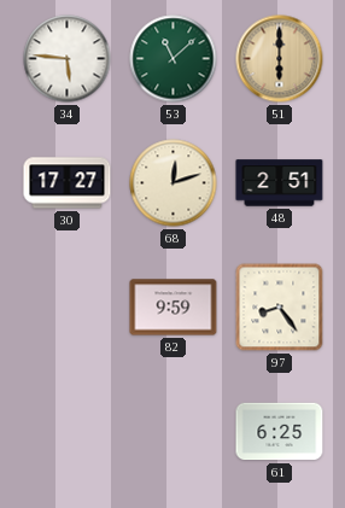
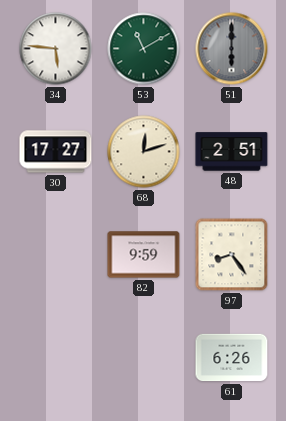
53: 11:08 -> 11:10
51 dial: champagne -> grey
61: 6:25 -> 6:26
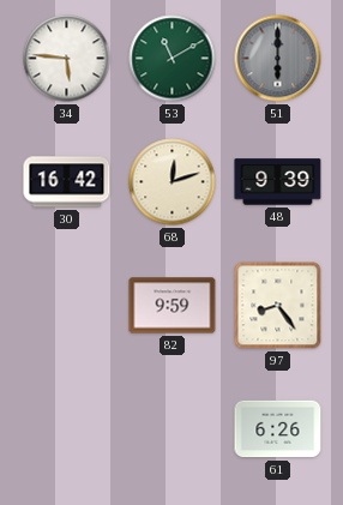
30: 17:27 -> 16:42
48: 2:51 -> 9:39
